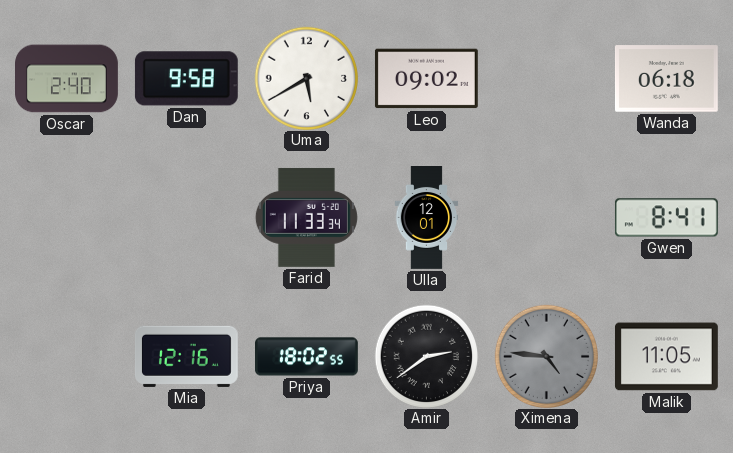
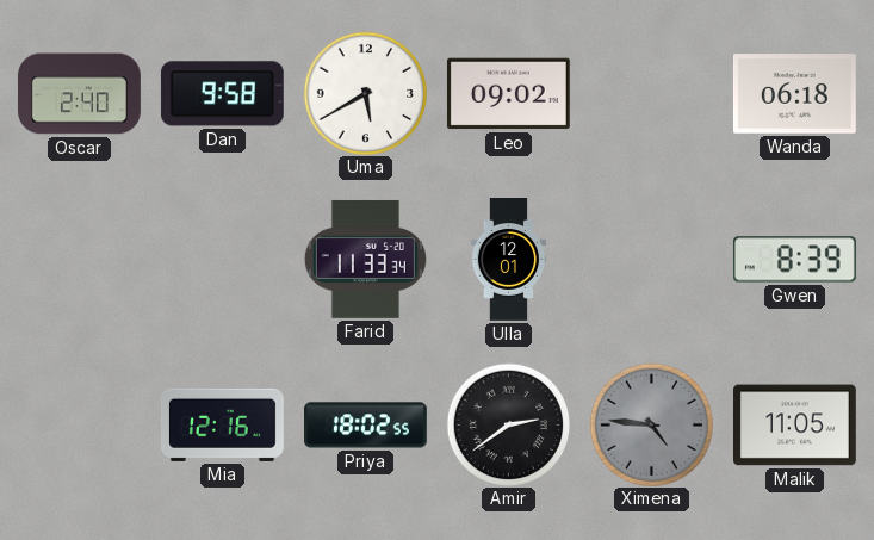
Gwen: 8:41 -> 8:39
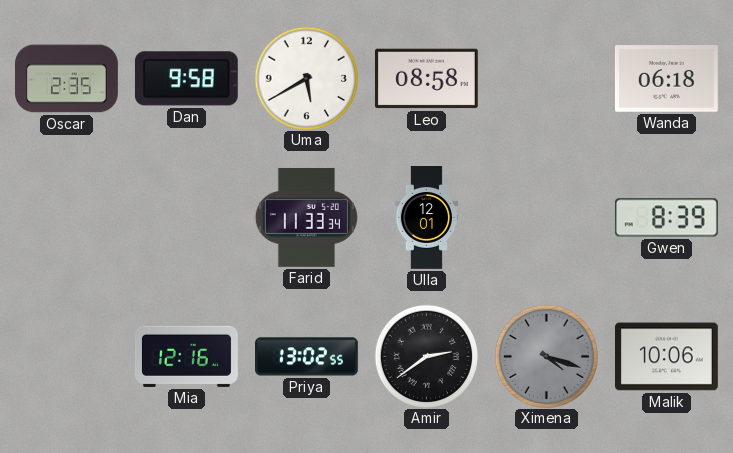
Oscar: 2:40 -> 2:35
Leo: 09:02 -> 08:58
Priya: 18:02 -> 13:02
Ximena: 4:46 -> 4:18
Malik: 11:05 -> 10:06
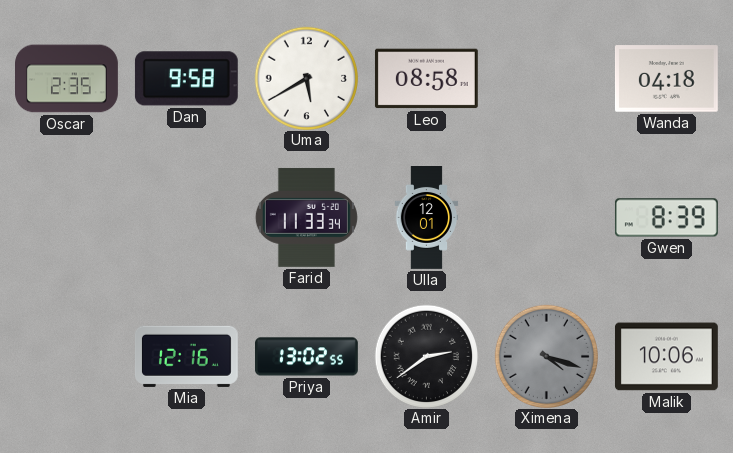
Wanda: 06:18 -> 04:18
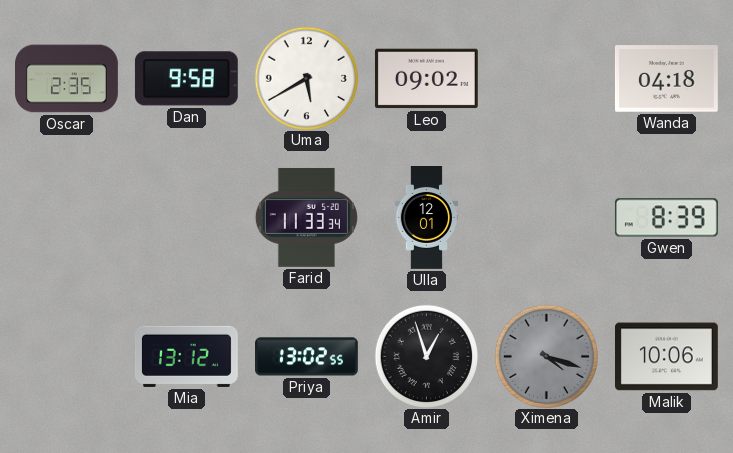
Leo: 08:58 -> 09:02
Mia: 12:16 -> 13:12
Amir: 2:39 -> 12:57
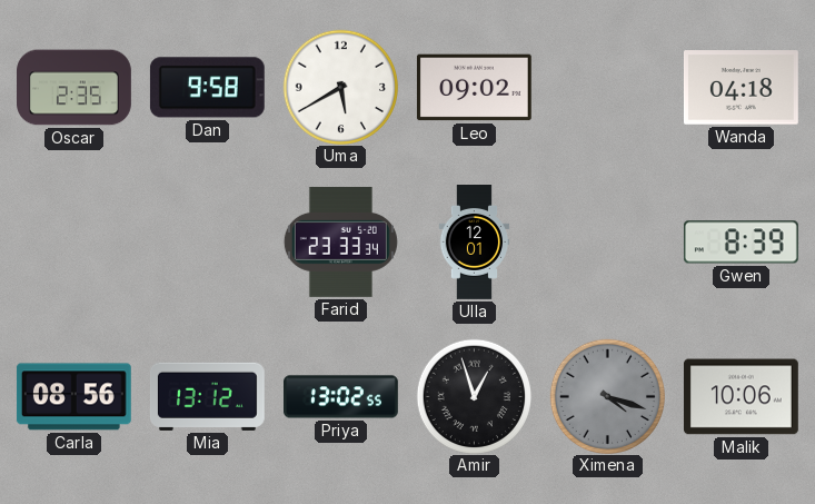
Farid: 11:33 -> 23:33
Carla: none -> 08:56
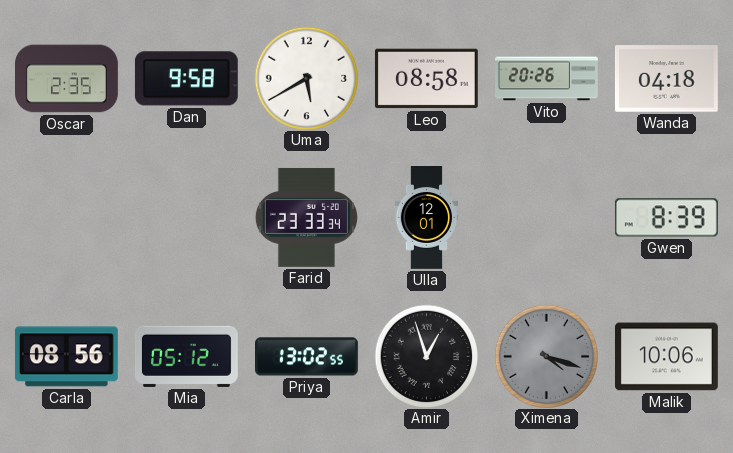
Leo: 09:02 -> 08:58
Vito: none -> 20:26
Mia: 13:12 -> 05:12
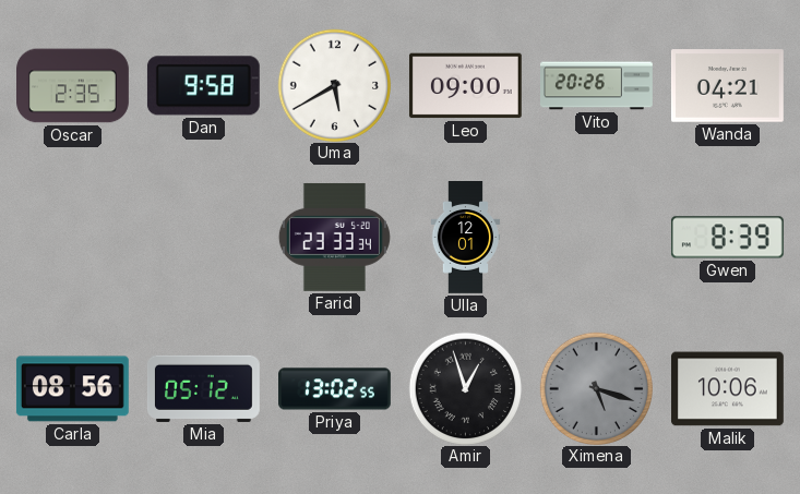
Leo: 08:58 -> 09:00
Wanda: 04:18 -> 04:21
Ximena: 4:18 -> 5:18
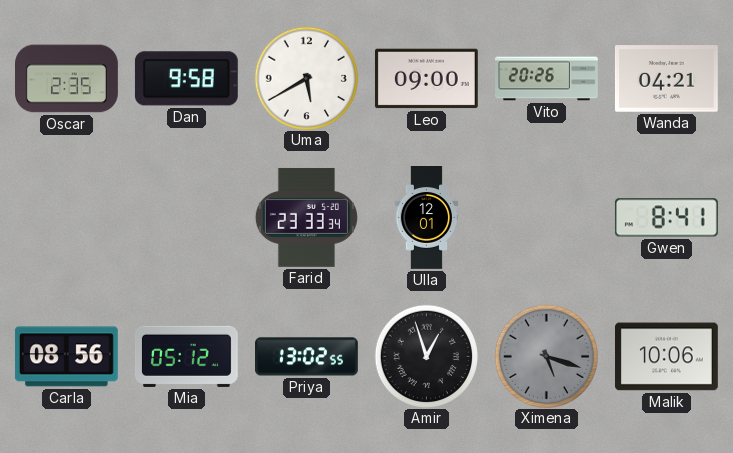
Gwen: 8:39 -> 8:41
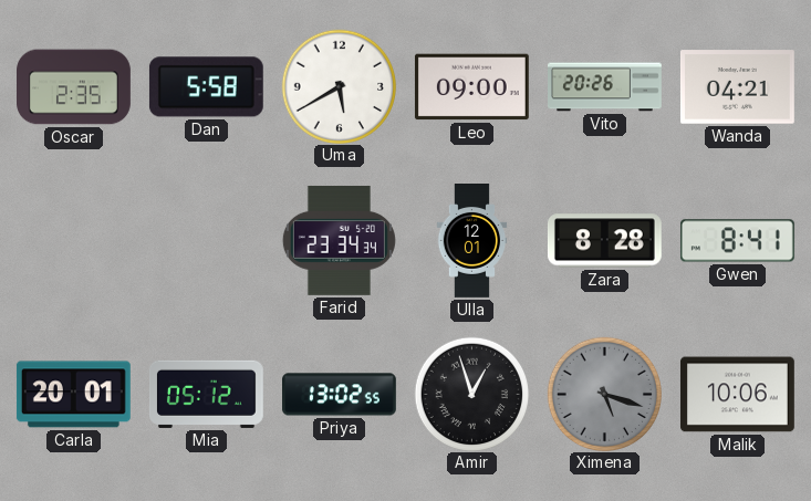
Dan: 9:58 -> 5:58
Farid: 23:33 -> 23:34
Zara: none -> 8:28
Carla: 08:56 -> 20:01
